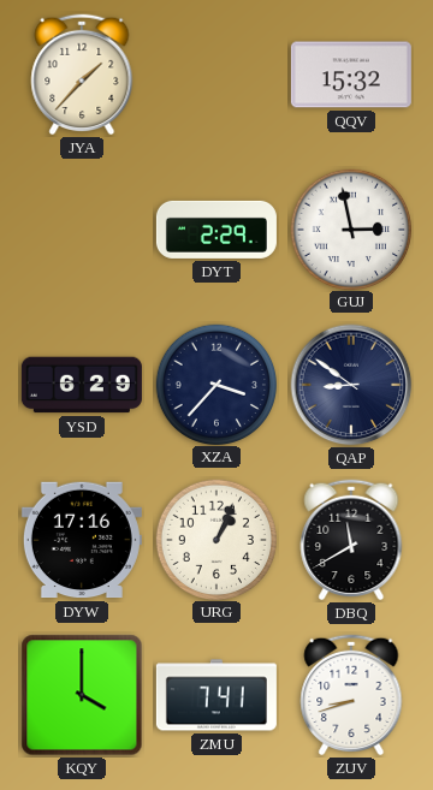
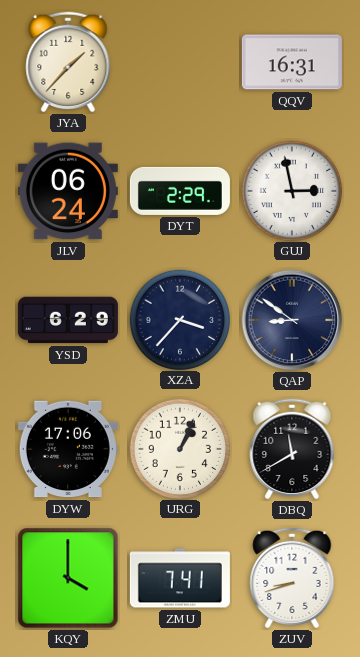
QQV: 15:32 -> 16:31
JLV: none -> 06:24
DYW: 17:16 -> 17:06
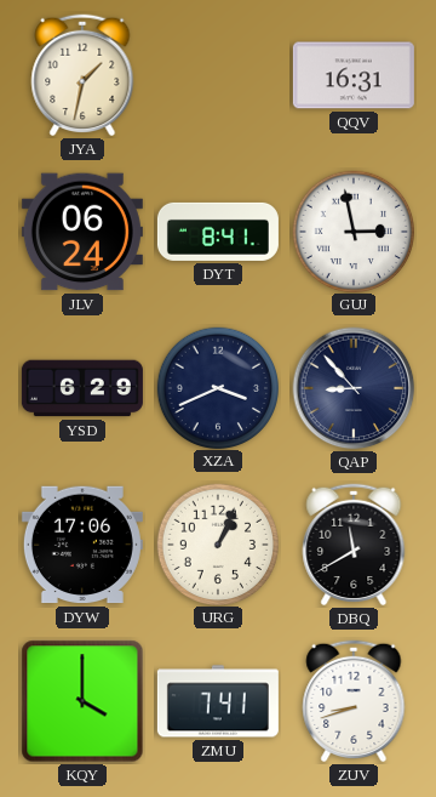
JYA: 1:37 -> 1:32
DYT: 2:29 -> 8:41
XZA: 3:37 -> 3:41
QAP: 8:51 -> 8:53
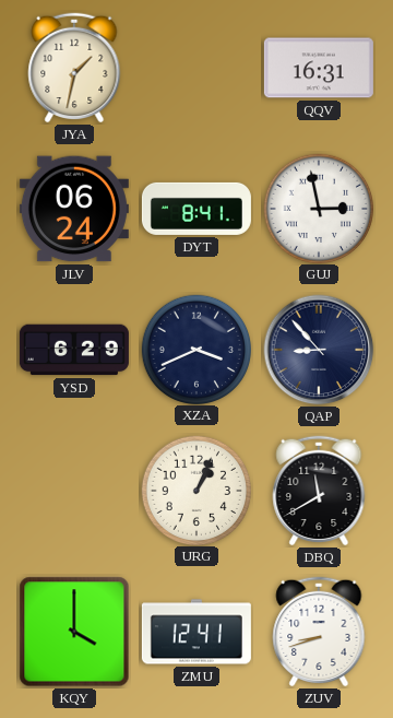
DYW: 17:06 -> none
ZMU: 7:41 -> 12:41
